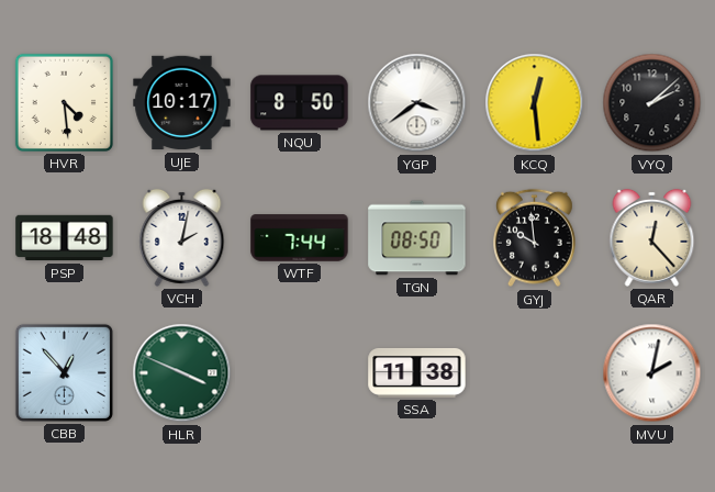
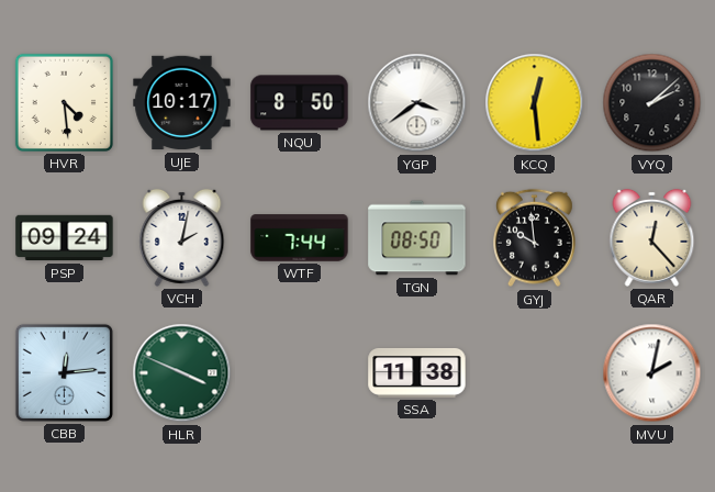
PSP: 18:48 -> 09:24
CBB: 12:53 -> 12:14
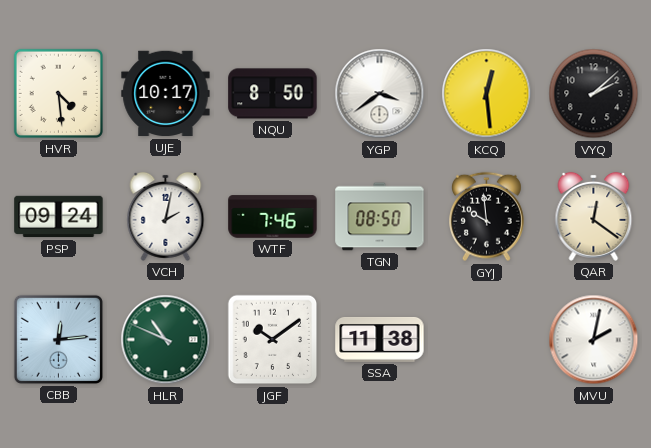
WTF: 7:44 -> 7:46
QAR: 12:23 -> 12:21
HLR: 3:49 -> 10:49
JGF: none -> 10:09
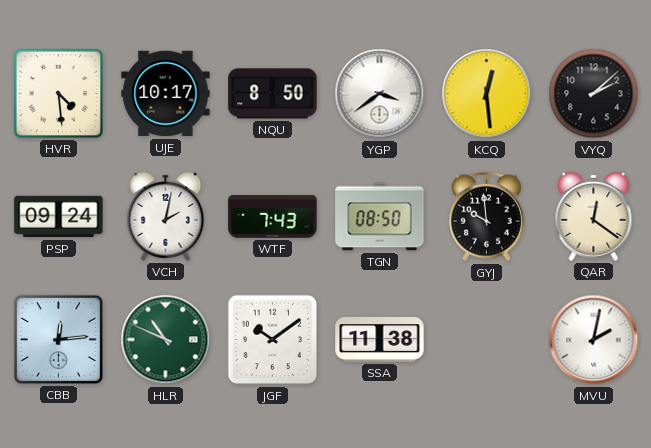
WTF: 7:46 -> 7:43
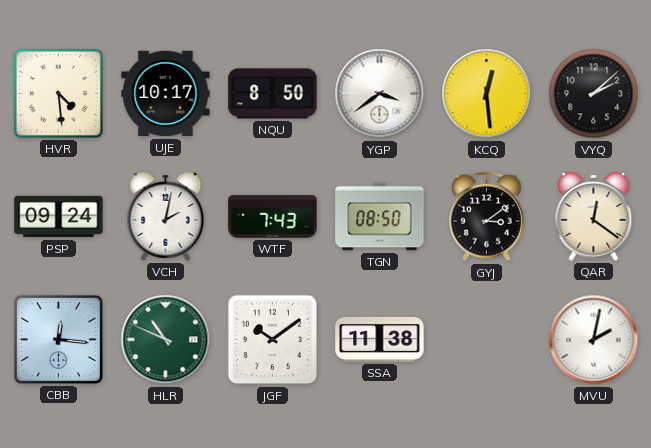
GYJ: 9:59 -> 3:09
CBB: 12:14 -> 12:16
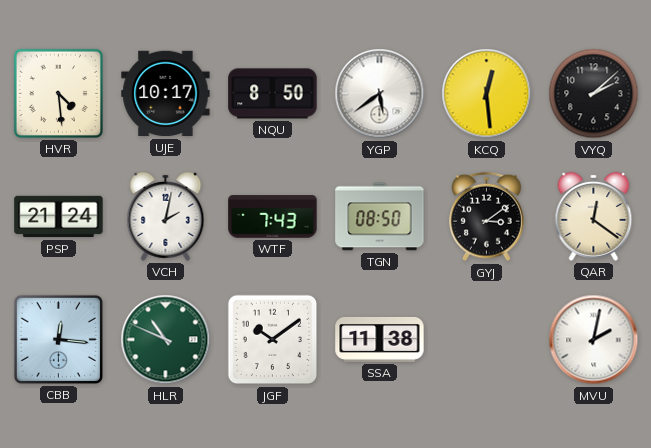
YGP: 3:39 -> 5:39
PSP: 09:24 -> 21:24
